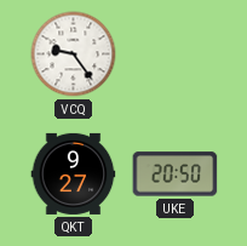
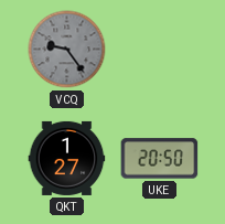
VCQ dial: white -> grey
QKT: 9:27 -> 1:27
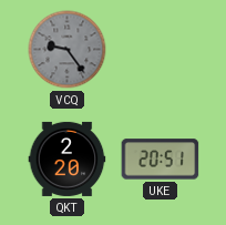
QKT: 1:27 -> 2:20
UKE: 20:50 -> 20:51
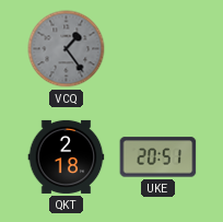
VCQ: 9:24 -> 1:24
QKT: 2:20 -> 2:18
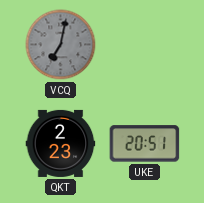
VCQ: 1:24 -> 7:02
QKT: 2:18 -> 2:23
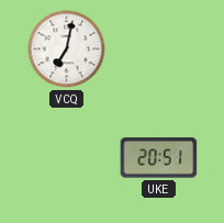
VCQ dial: grey -> white
QKT: 2:23 -> none
